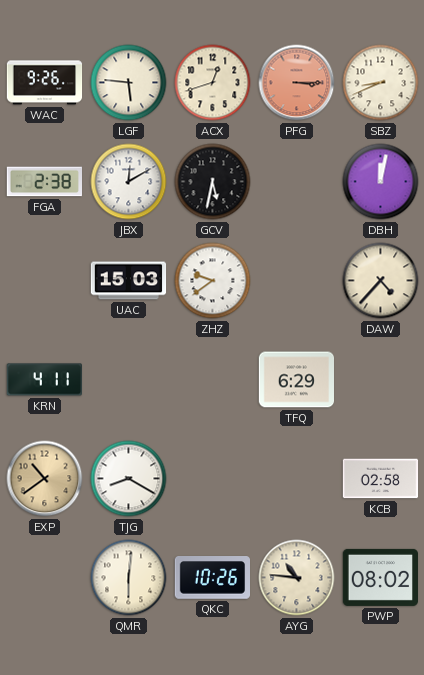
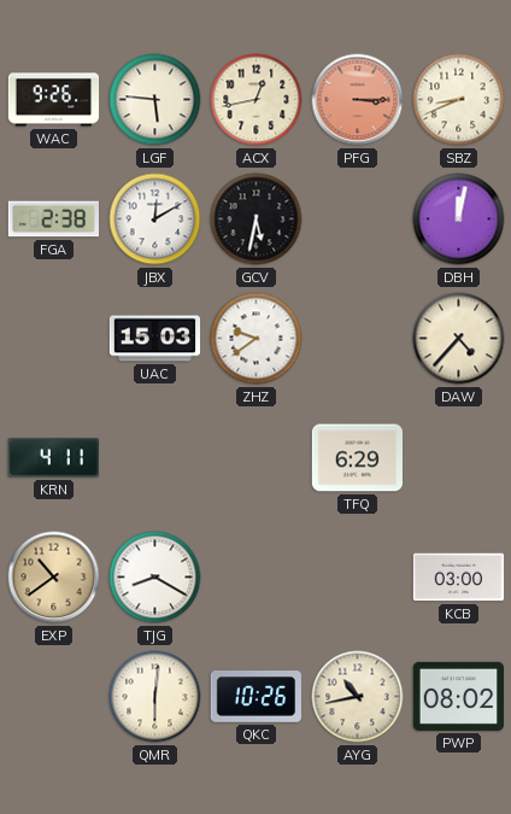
ACX: 12:42 -> 12:43
KCB: 02:58 -> 03:00
AYG: 10:46 -> 10:43
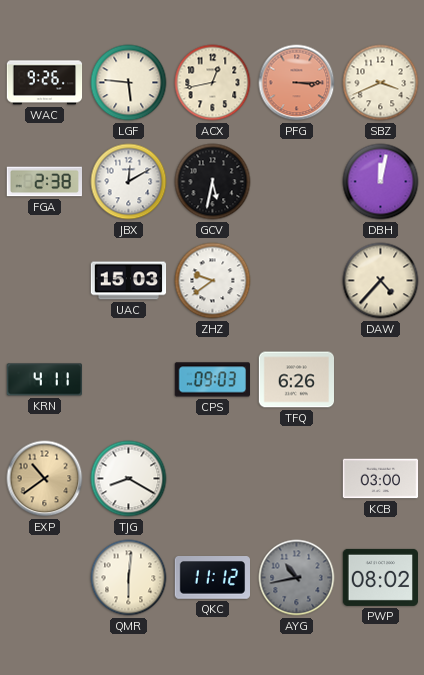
SBZ: 8:41 -> 3:41
CPS: none -> 09:03
TFQ: 6:29 -> 6:26
QKC: 10:26 -> 11:12
AYG dial: cream -> grey
